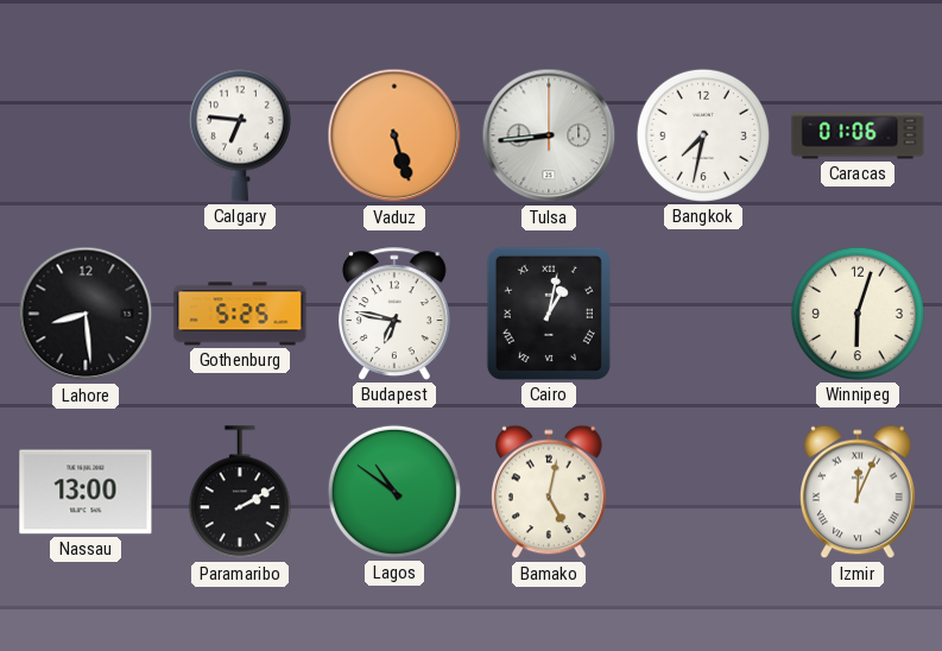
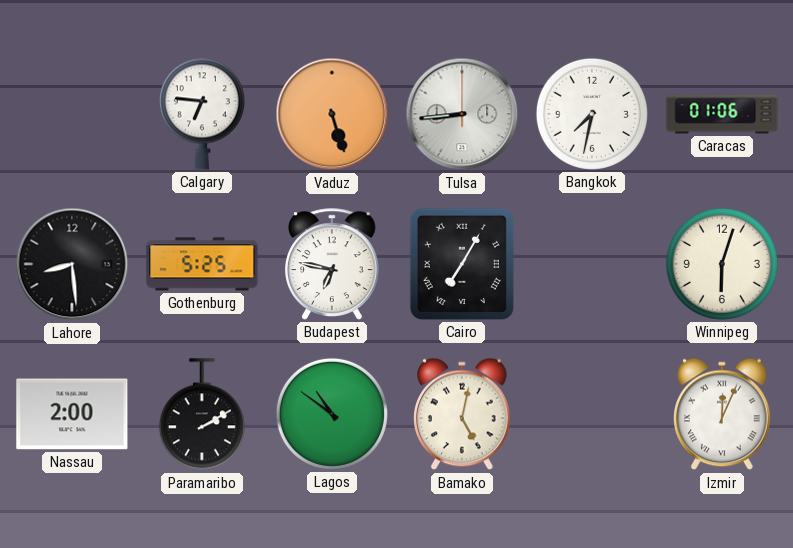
Cairo: 1:02 -> 7:05
Nassau: 13:00 -> 2:00
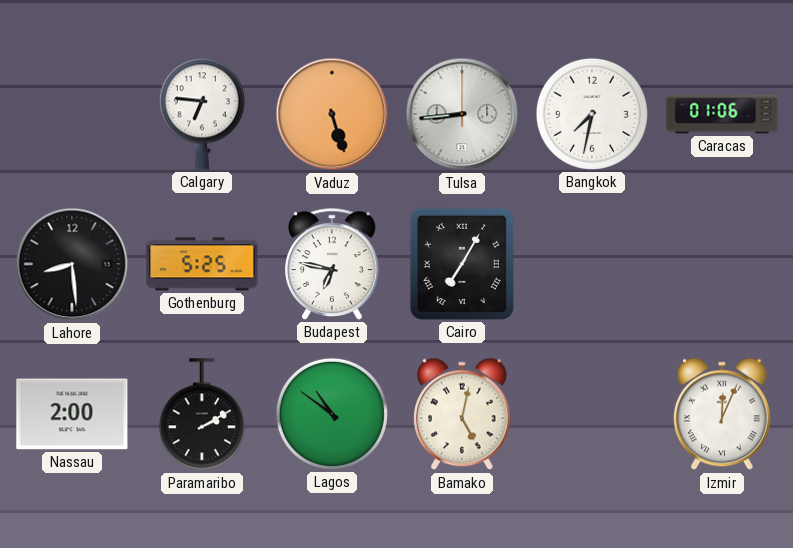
Winnipeg: 6:03 -> none
